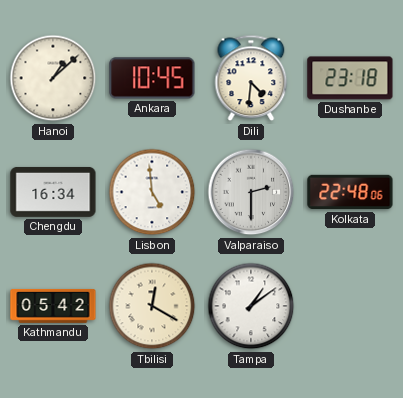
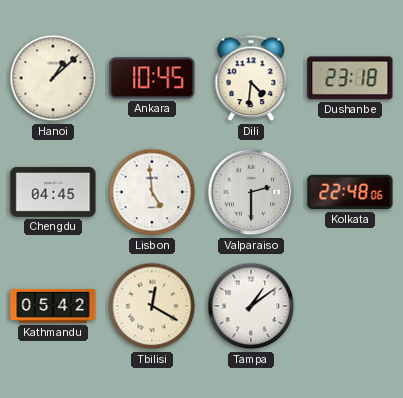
Chengdu: 16:34 -> 04:45
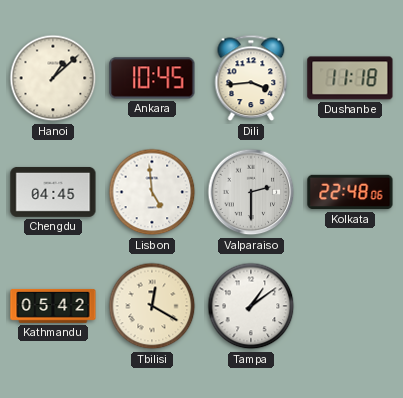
Dili: 4:31 -> 3:44
Dushanbe: 23:18 -> 11:18
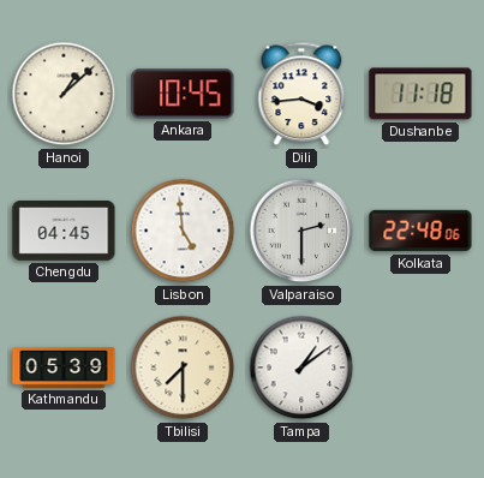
Kathmandu: 05:42 -> 05:39
Tbilisi: 12:20 -> 7:30
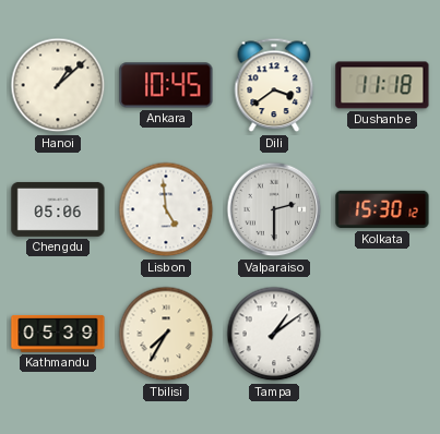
Dili: 3:44 -> 3:39
Chengdu: 04:45 -> 05:06
Kolkata: 22:48 -> 15:30
Tbilisi: 7:30 -> 7:35
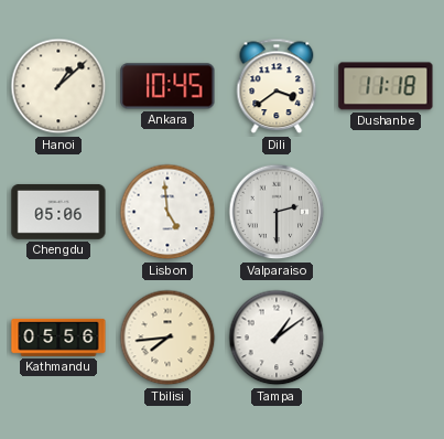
Kolkata: 15:30 -> none
Kathmandu: 05:39 -> 05:56
Tbilisi: 7:35 -> 7:44
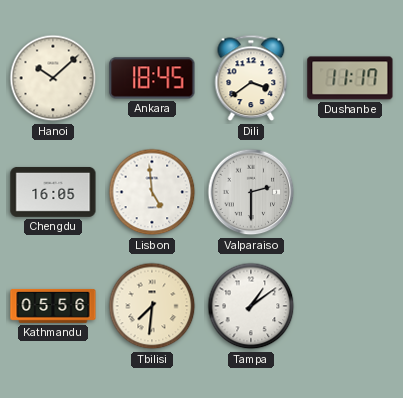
Hanoi: 1:08 -> 10:08
Ankara: 10:45 -> 18:45
Dushanbe: 11:18 -> 11:17
Chengdu: 05:06 -> 16:05
Tbilisi: 7:44 -> 7:31
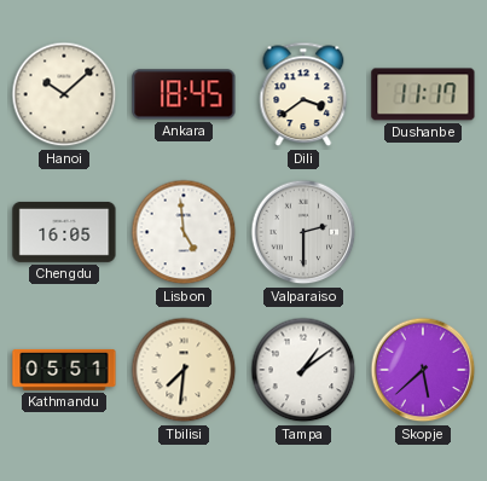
Kathmandu: 05:56 -> 05:51
Skopje: none -> 5:38
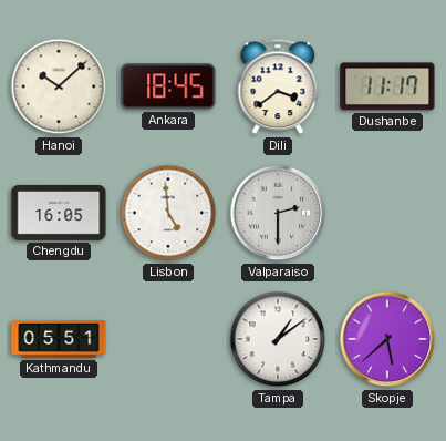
Tbilisi: 7:31 -> none
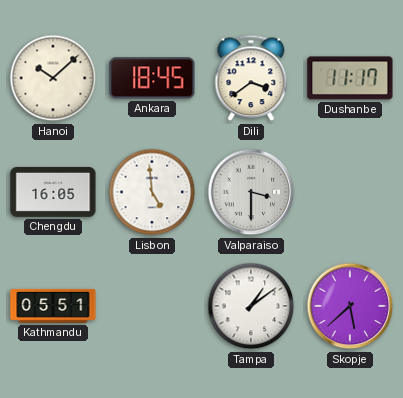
Valparaiso: 2:30 -> 3:30
